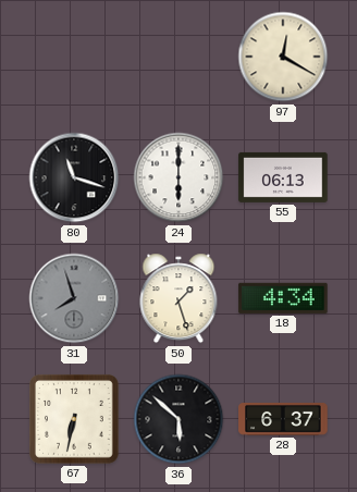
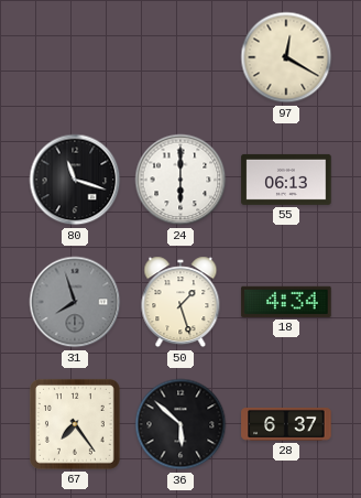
67: 6:32 -> 7:24
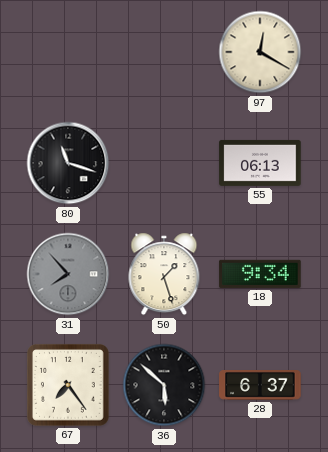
24: 6:00 -> none
31: 7:57 -> 7:53
18: 4:34 -> 9:34
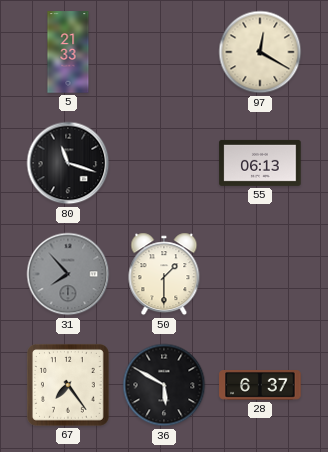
5: none -> 21:33
50: 1:27 -> 1:30
18: 9:34 -> none
36: 5:52 -> 5:50
